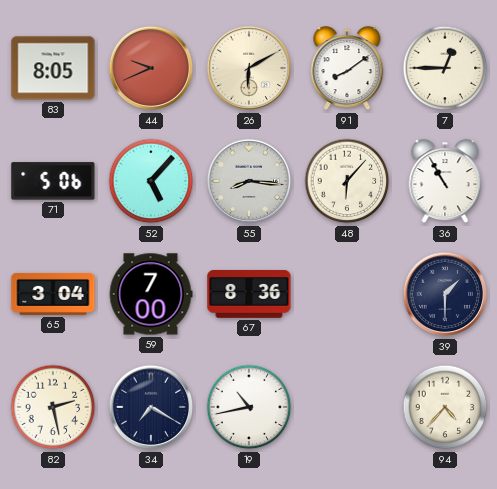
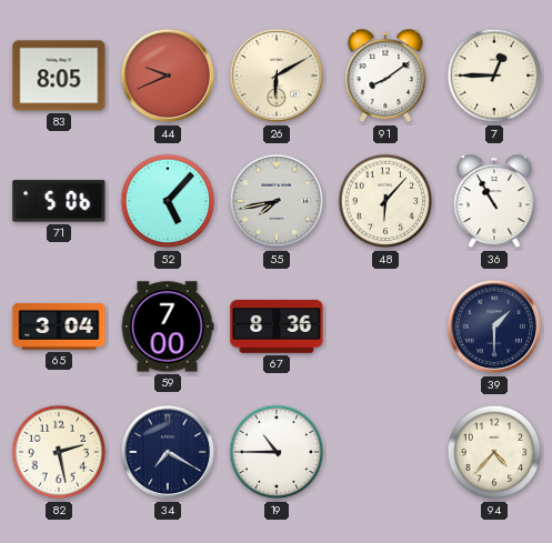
55: 8:16 -> 7:43
19: 10:43 -> 10:45
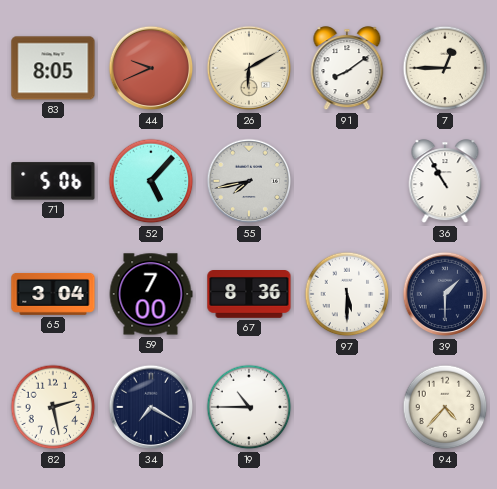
48: 6:07 -> none
97: none -> 5:30
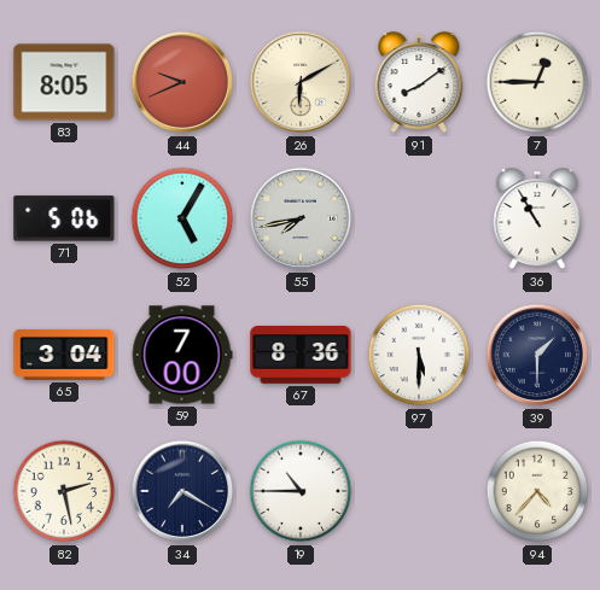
52: 5:07 -> 5:05
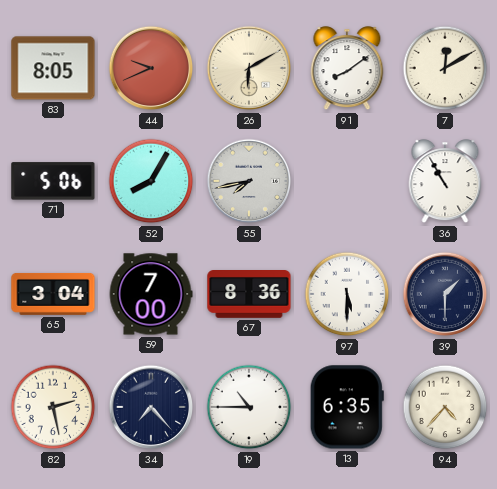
7: 12:45 -> 12:10
52: 5:05 -> 8:05
34: 7:20 -> 7:23
13: none -> 6:35
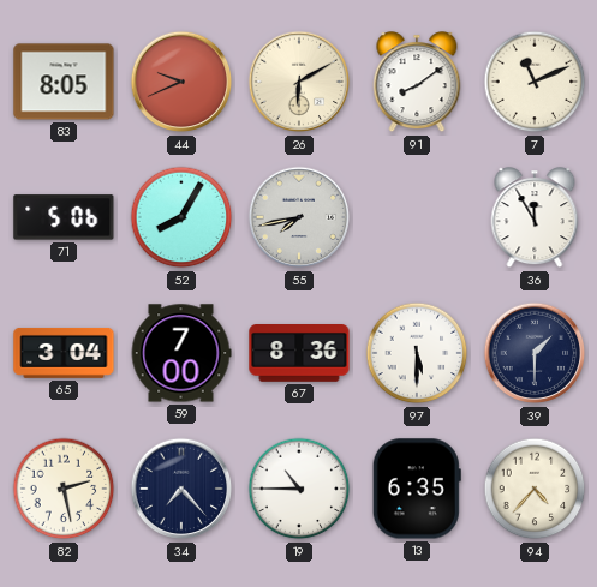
7: 12:10 -> 11:11
36: 10:55 -> 11:55
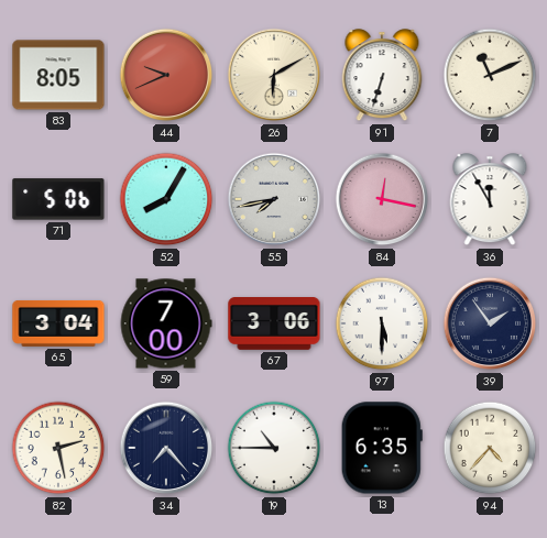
91: 8:09 -> 6:33
84: none -> 12:17
67: 8:36 -> 3:06
39: 1:30 -> 1:54
